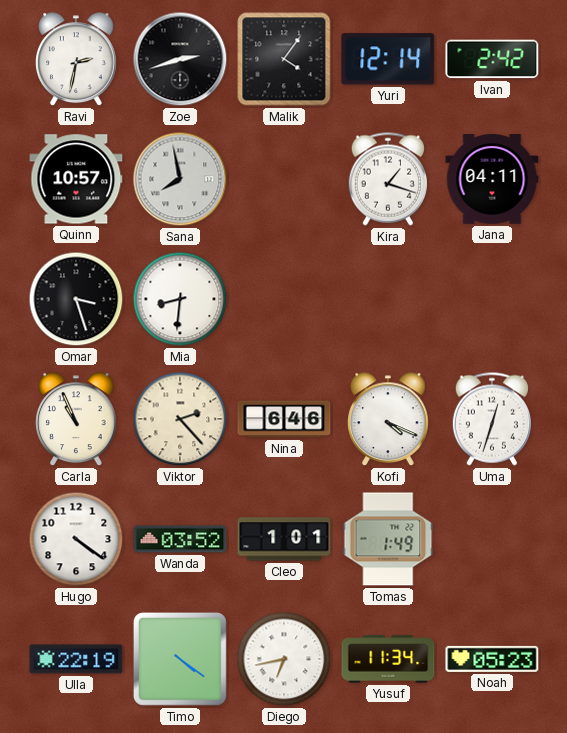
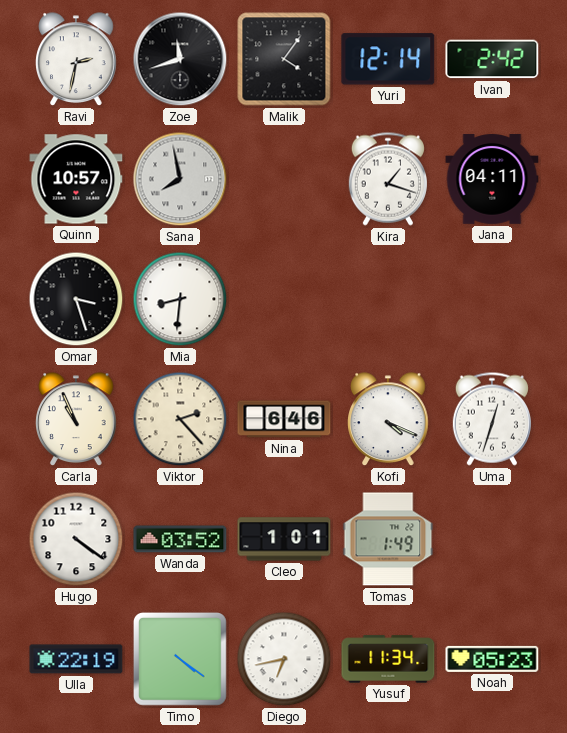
Zoe: 2:42 -> 11:42
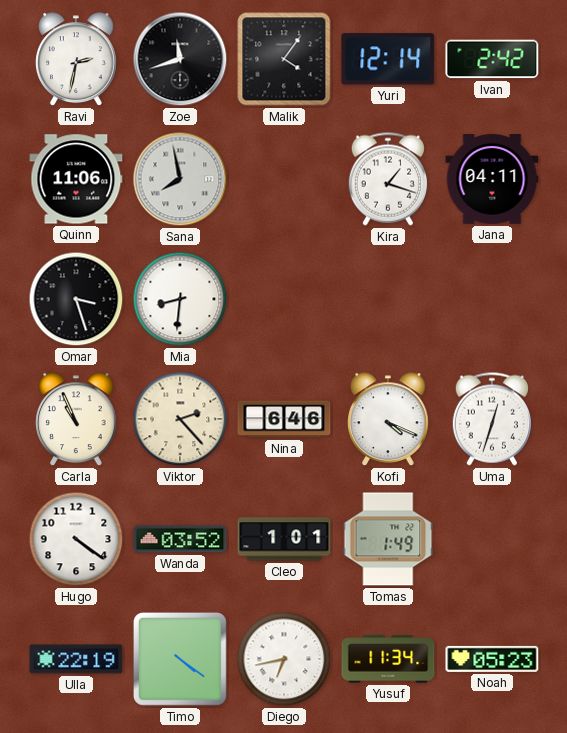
Quinn: 10:57 -> 11:06
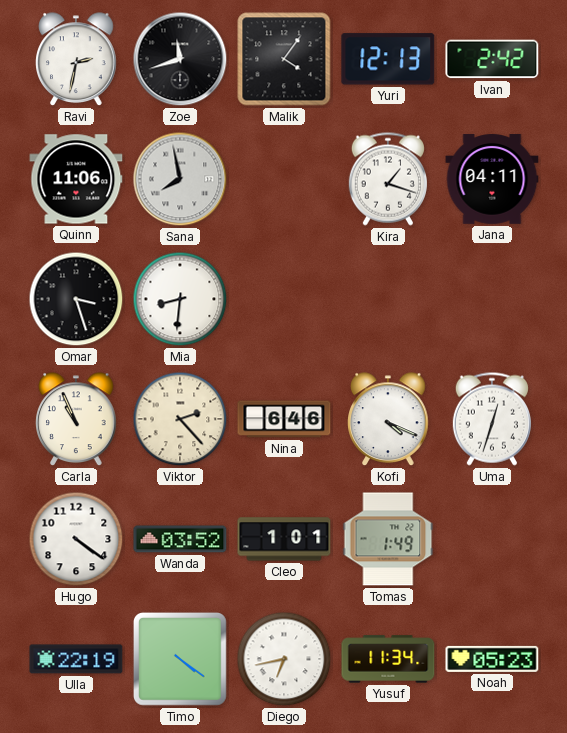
Yuri: 12:14 -> 12:13
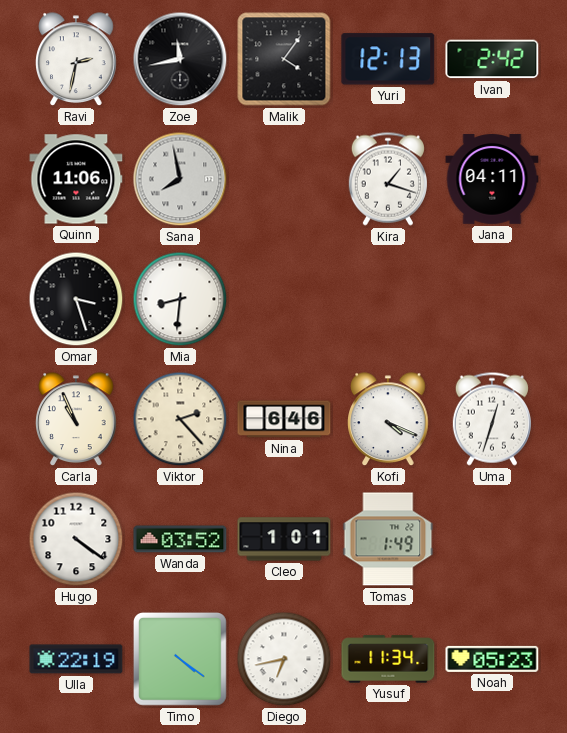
Zoe: 11:42 -> 11:43
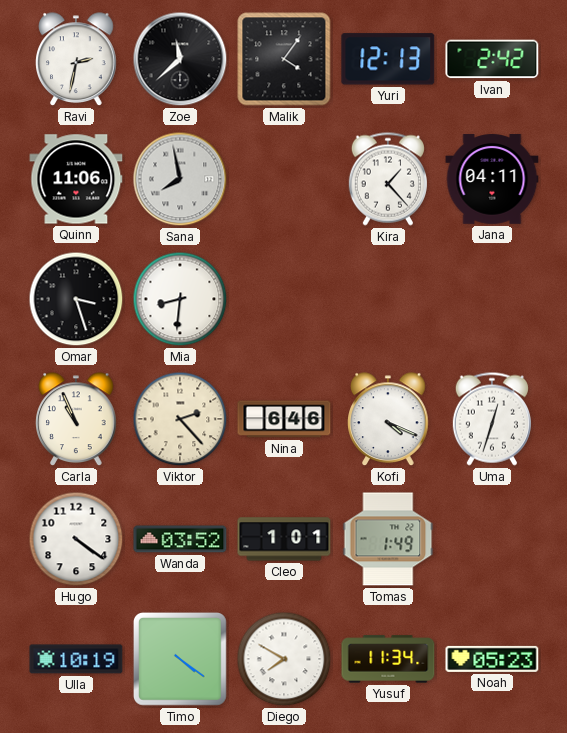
Zoe: 11:43 -> 11:38
Kira: 1:18 -> 1:23
Ulla: 22:19 -> 10:19
Diego: 6:43 -> 7:50
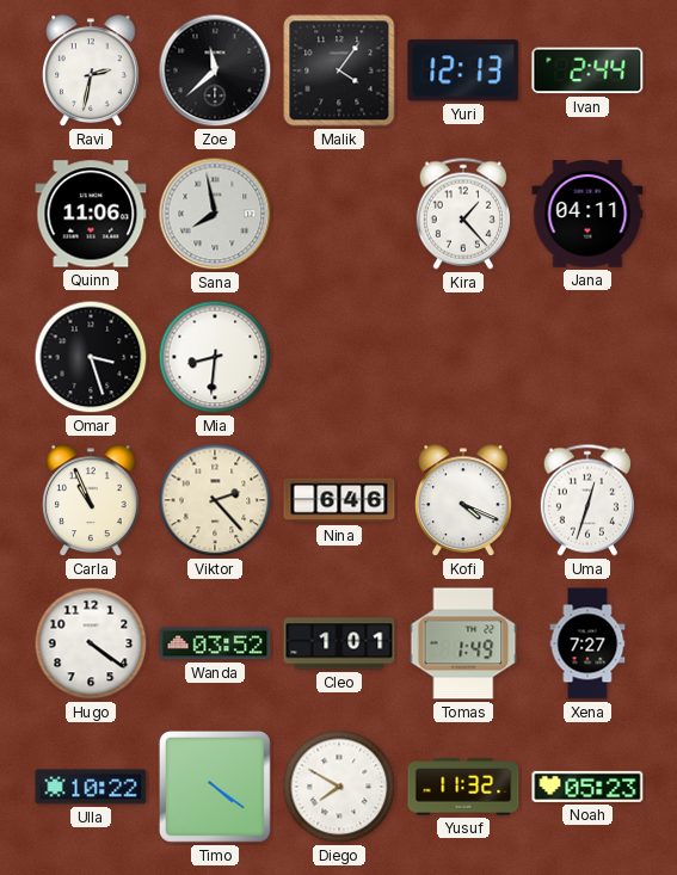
Ivan: 2:42 -> 2:44
Xena: none -> 7:27
Ulla: 10:19 -> 10:22
Yusuf: 11:34 -> 11:32
